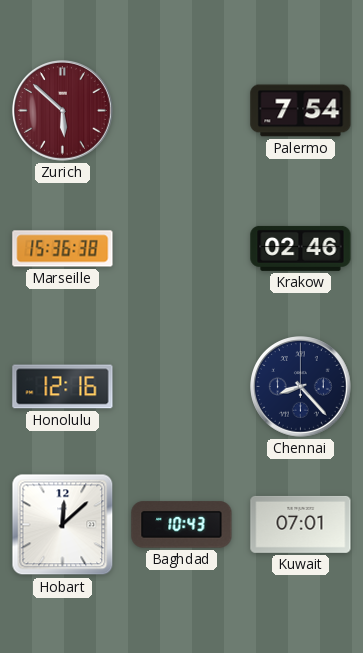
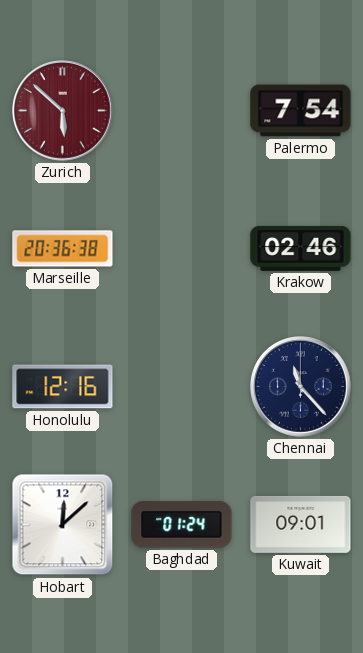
Marseille: 15:36 -> 20:36
Chennai: 8:23 -> 11:23
Baghdad: 10:43 -> 01:24
Kuwait: 07:01 -> 09:01
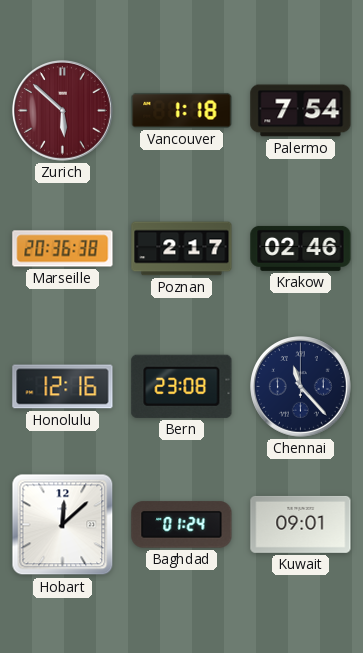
Vancouver: none -> 1:18
Poznan: none -> 2:17
Bern: none -> 23:08
